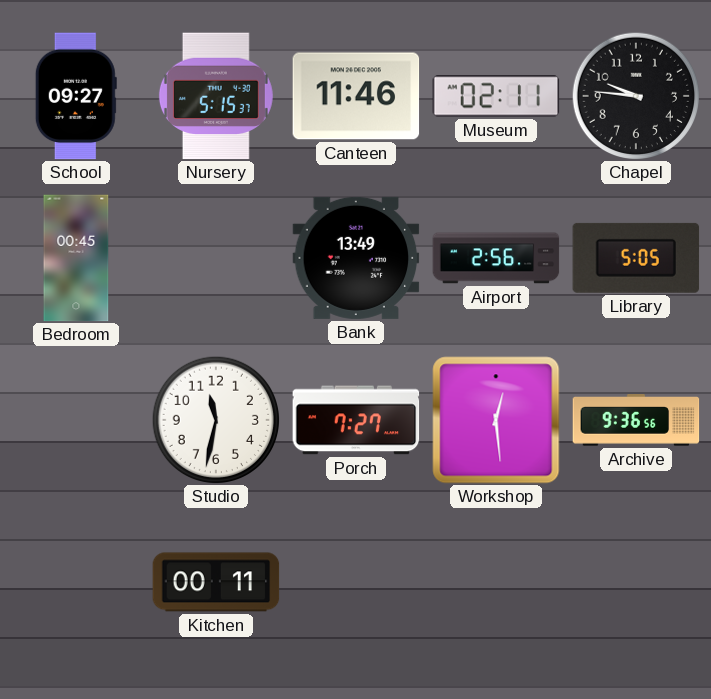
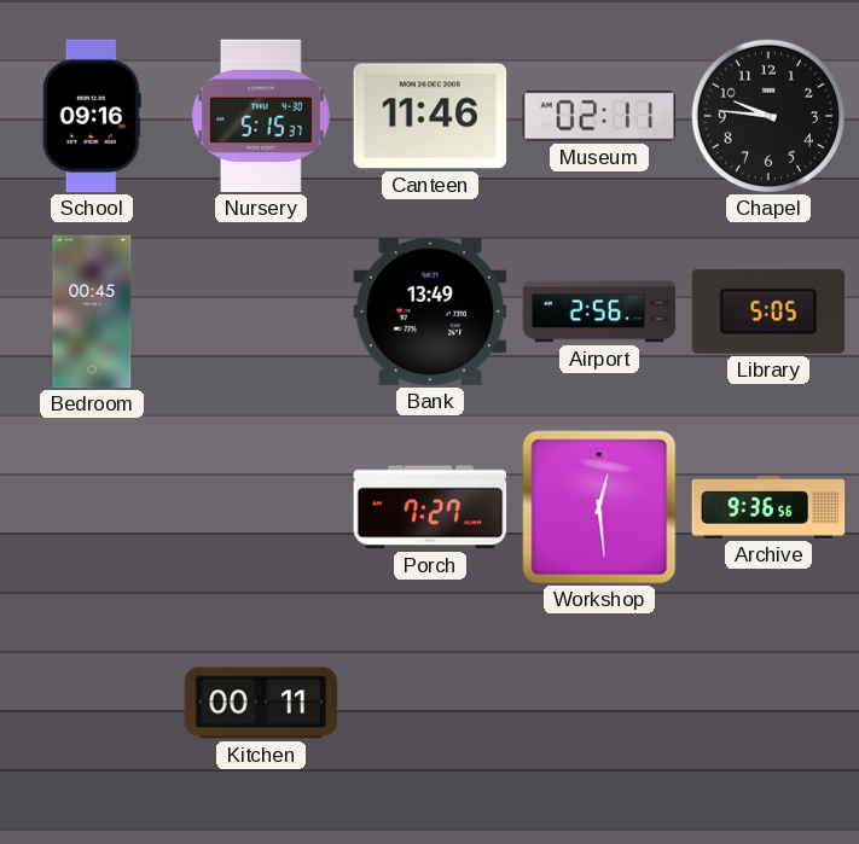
School: 09:27 -> 09:16
Studio: 11:32 -> none
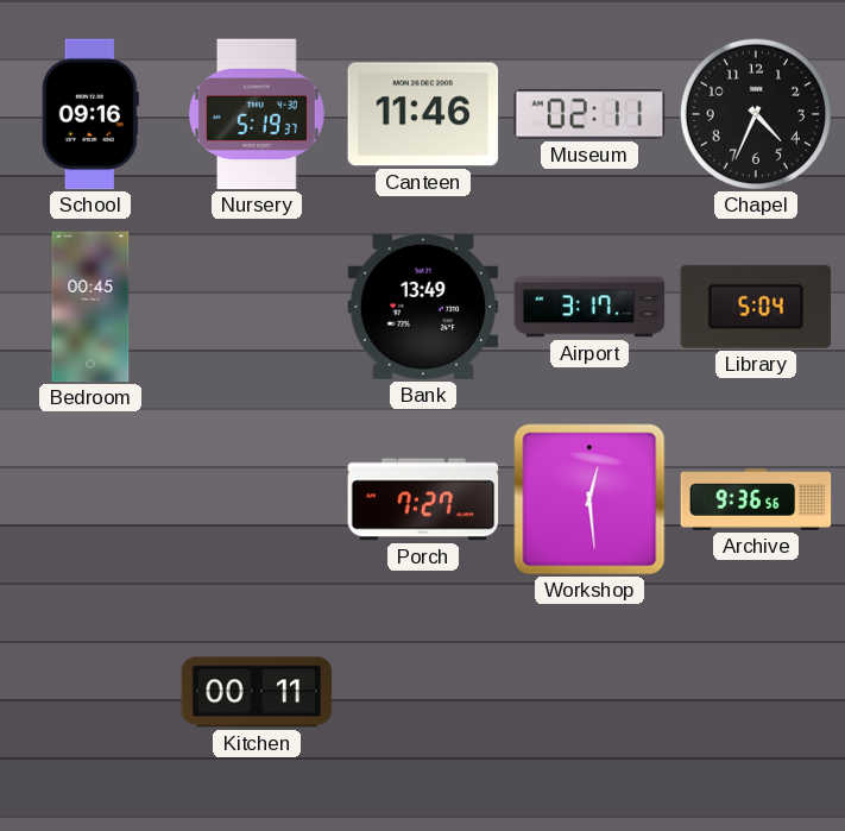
Nursery: 5:15 -> 5:19
Chapel: 9:46 -> 4:34
Airport: 2:56 -> 3:17
Library: 5:05 -> 5:04
